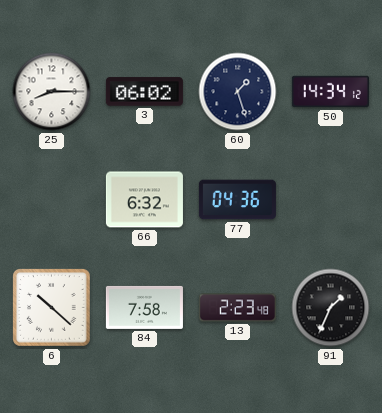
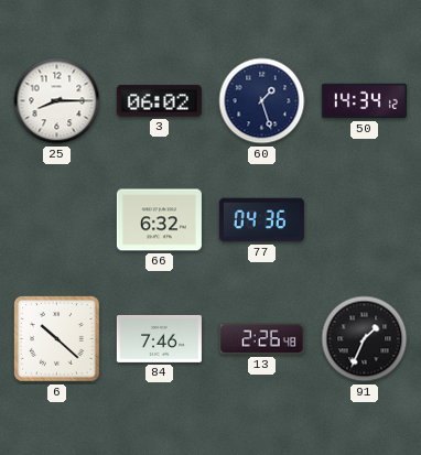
84: 7:58 -> 7:46
13: 2:23 -> 2:26
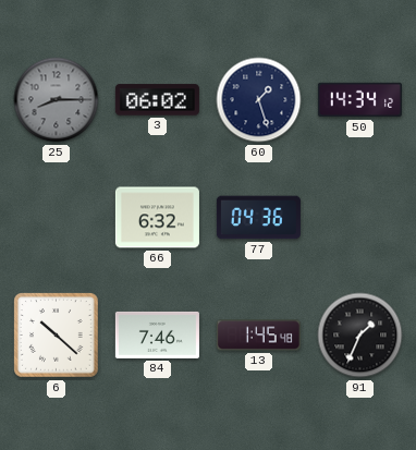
25 dial: white -> grey
13: 2:26 -> 1:45
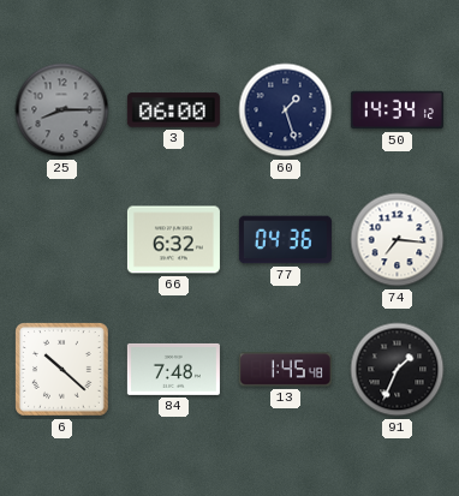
3: 06:02 -> 06:00
74: none -> 7:16
84: 7:46 -> 7:48
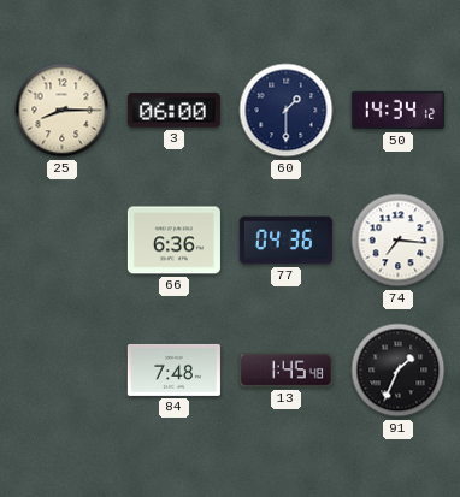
25 dial: grey -> cream
60: 1:27 -> 1:30
66: 6:32 -> 6:36
6: 10:22 -> none
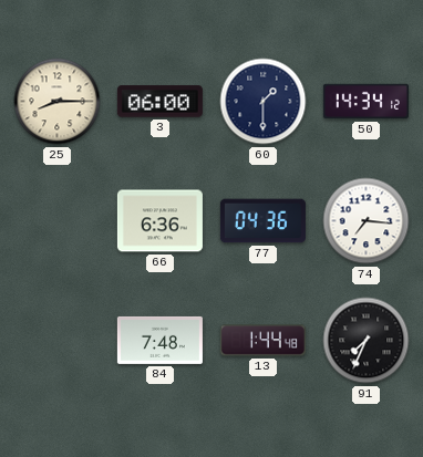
13: 1:45 -> 1:44
91: 1:34 -> 7:34
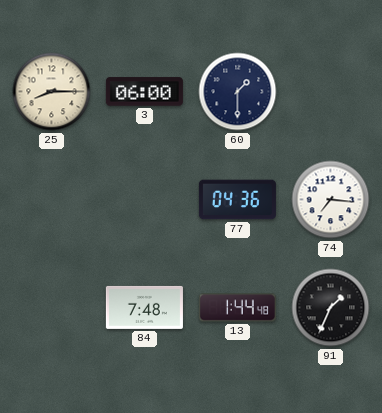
50: 14:34 -> none
66: 6:36 -> none
91: 7:34 -> 1:34
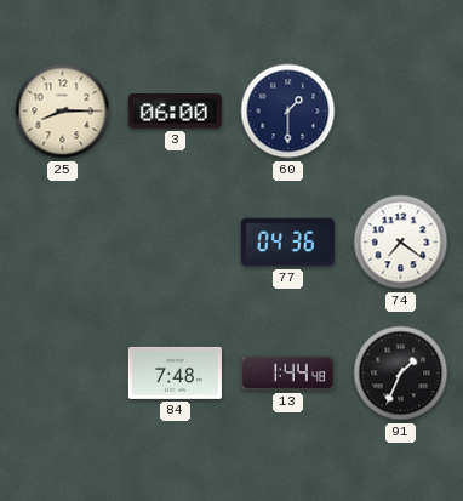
74: 7:16 -> 7:21
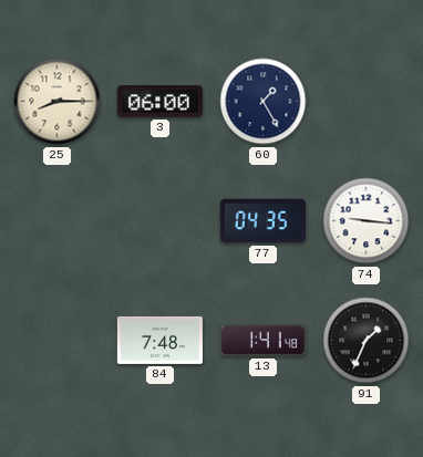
60: 1:30 -> 1:25
77: 04:36 -> 04:35
74: 7:21 -> 9:16
13: 1:44 -> 1:41
